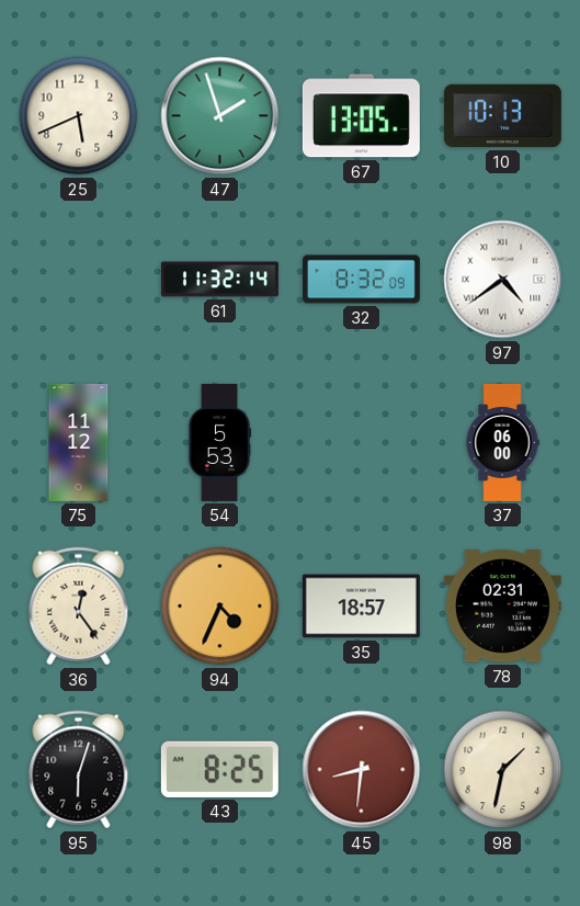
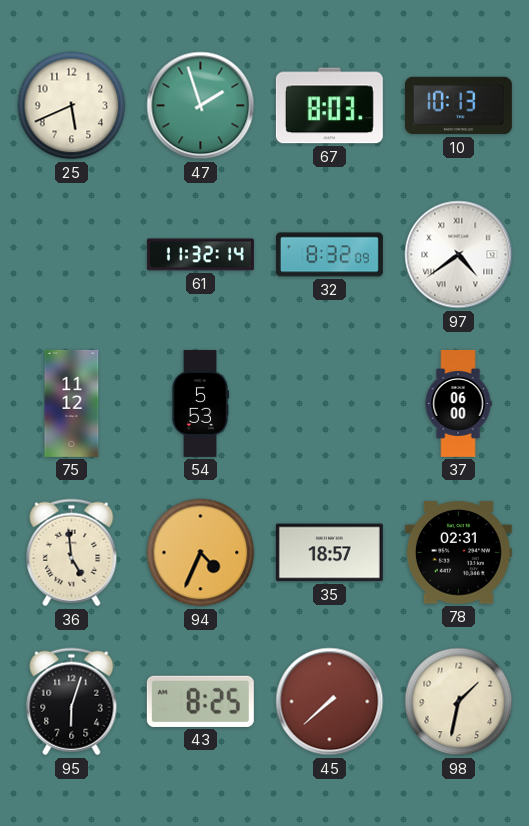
67: 13:05 -> 8:03
36: 12:24 -> 4:59
45: 8:31 -> 7:38
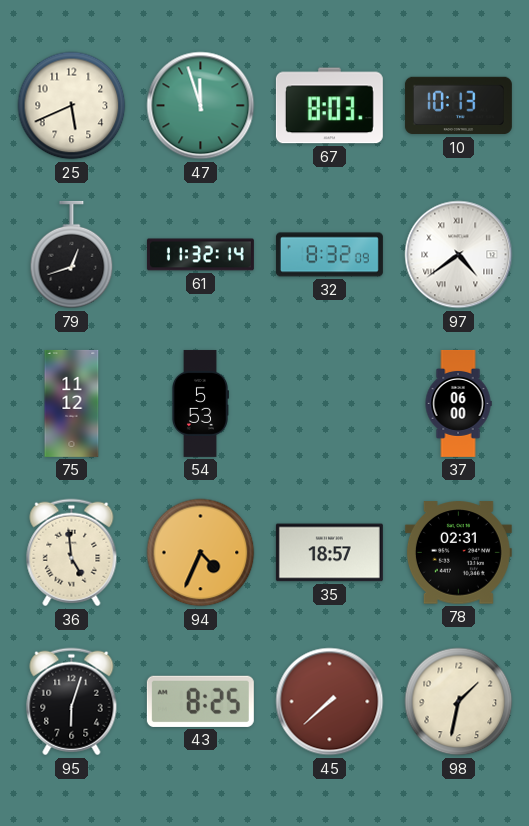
47: 1:57 -> 11:57
79: none -> 12:42
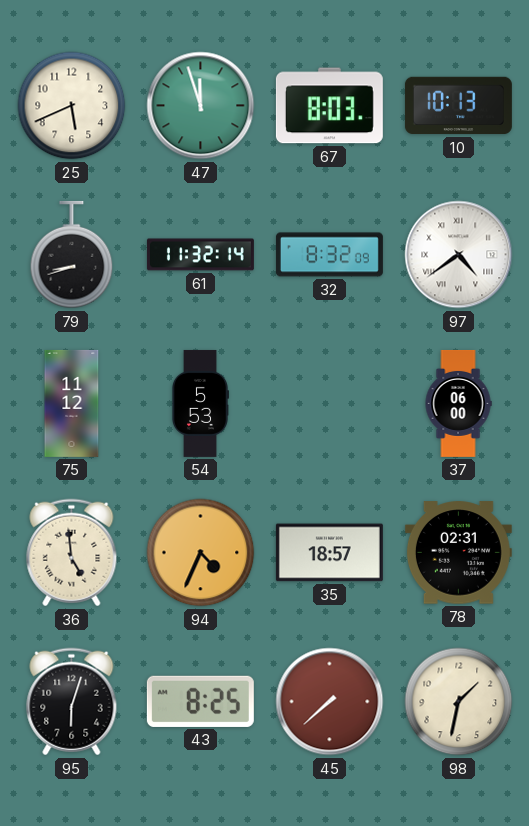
79: 12:42 -> 8:42
